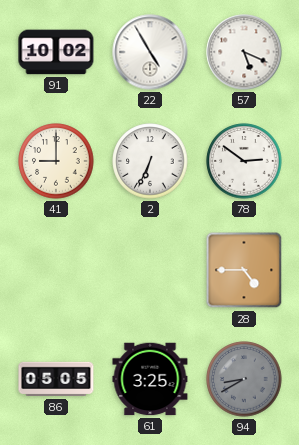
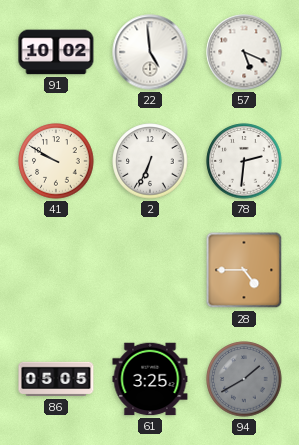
22: 4:55 -> 4:59
41: 9:00 -> 9:50
78: 2:51 -> 2:31
94: 8:40 -> 1:40
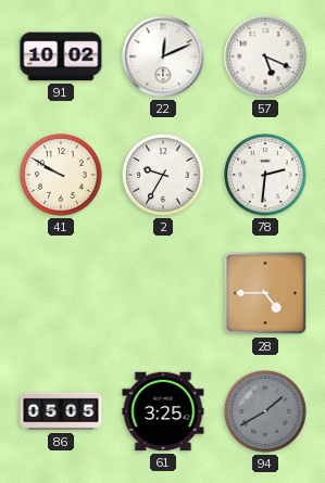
22: 4:59 -> 12:11
2: 6:34 -> 9:35
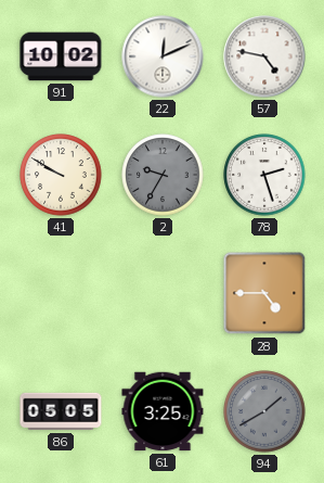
57: 5:19 -> 4:47
2 dial: white -> grey
78: 2:31 -> 2:27
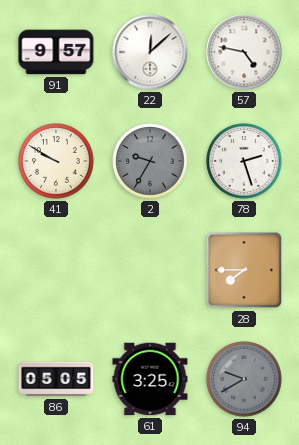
91: 10:02 -> 9:57
22: 12:11 -> 12:08
28: 4:45 -> 7:45
94: 1:40 -> 9:40
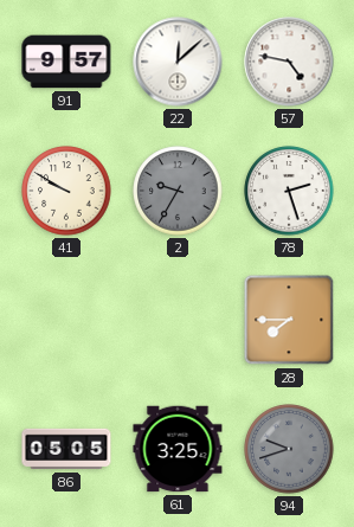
94: 9:40 -> 9:42
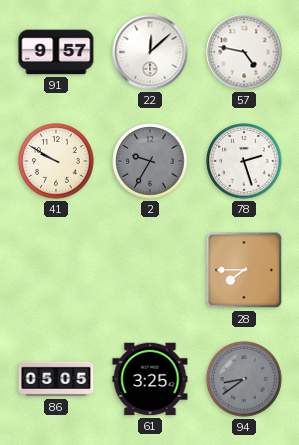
94: 9:42 -> 8:39
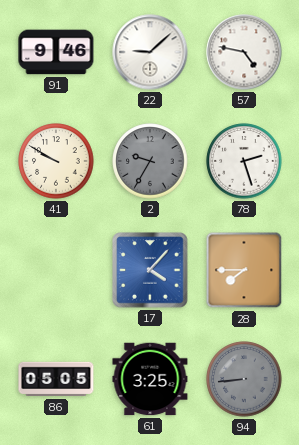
91: 9:57 -> 9:46
22: 12:08 -> 9:08
17: none -> 4:07
94: 8:39 -> 8:44
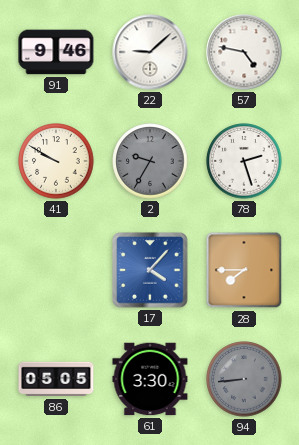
61: 3:25 -> 3:30
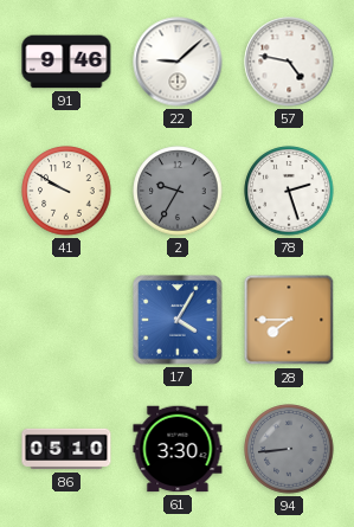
17: 4:07 -> 4:05
86: 05:05 -> 05:10
